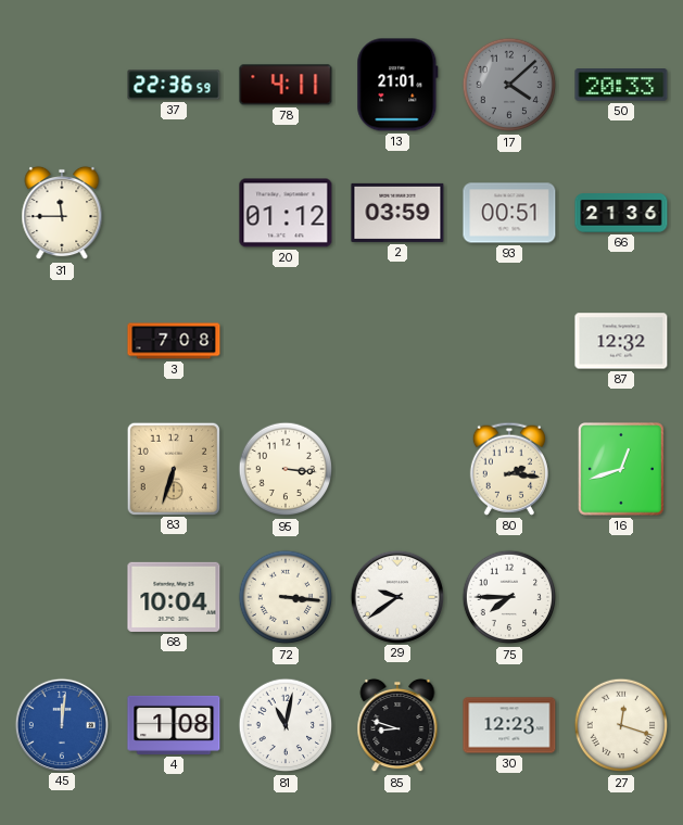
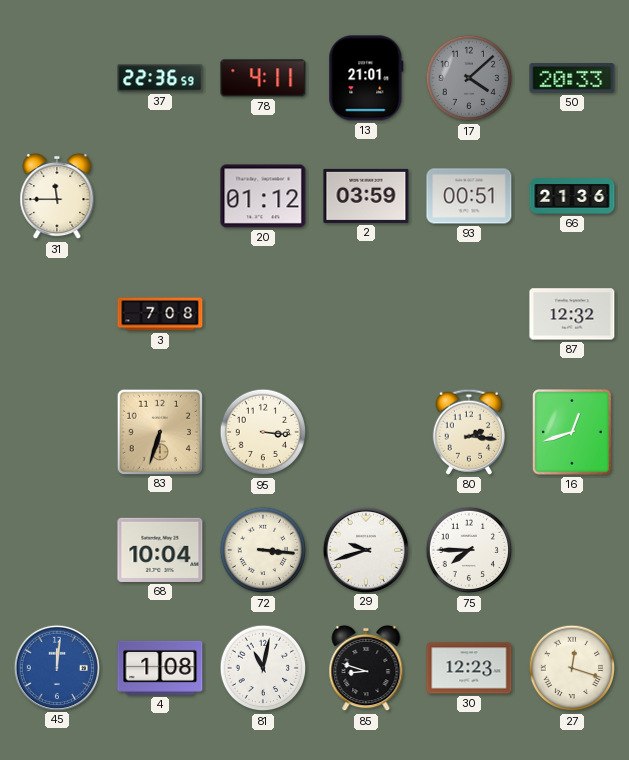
29: 9:39 -> 9:42
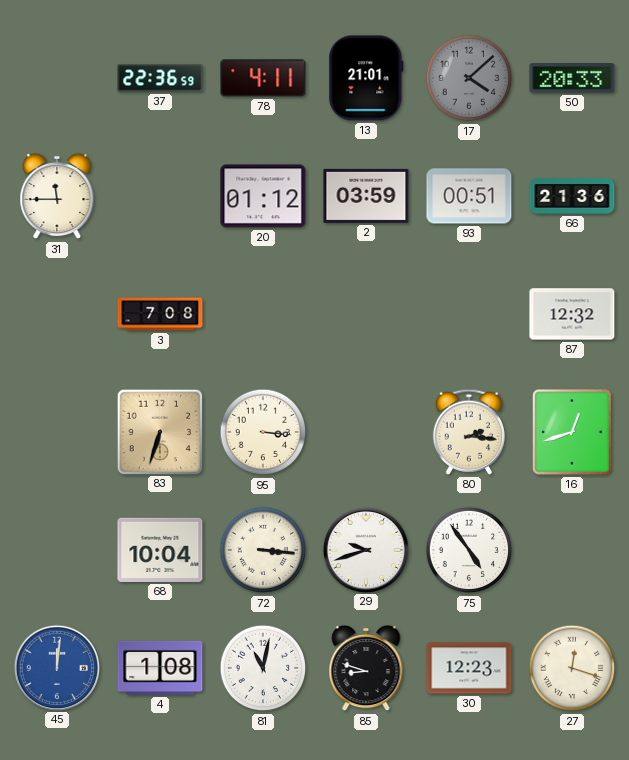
75: 7:45 -> 4:54
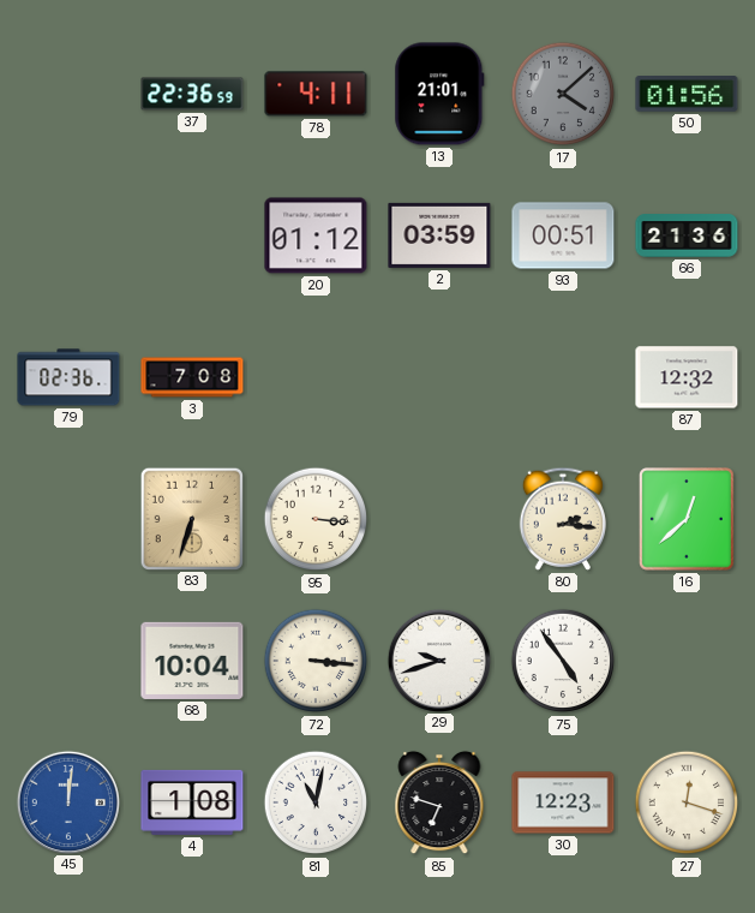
50: 20:33 -> 01:56
31: 11:45 -> none
79: none -> 02:36
16: 12:42 -> 12:38
85: 8:48 -> 6:48
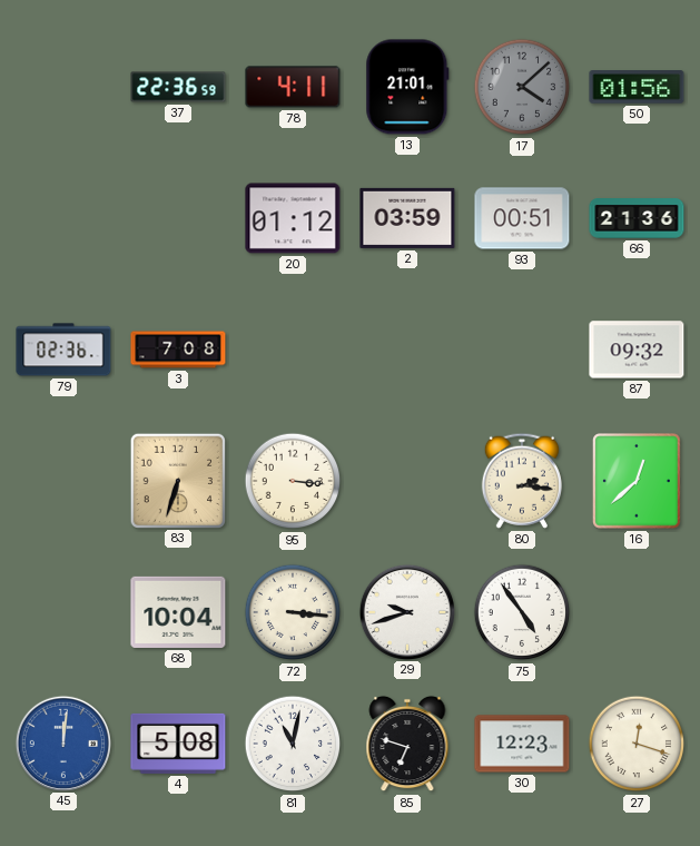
87: 12:32 -> 09:32
4: 1:08 -> 5:08
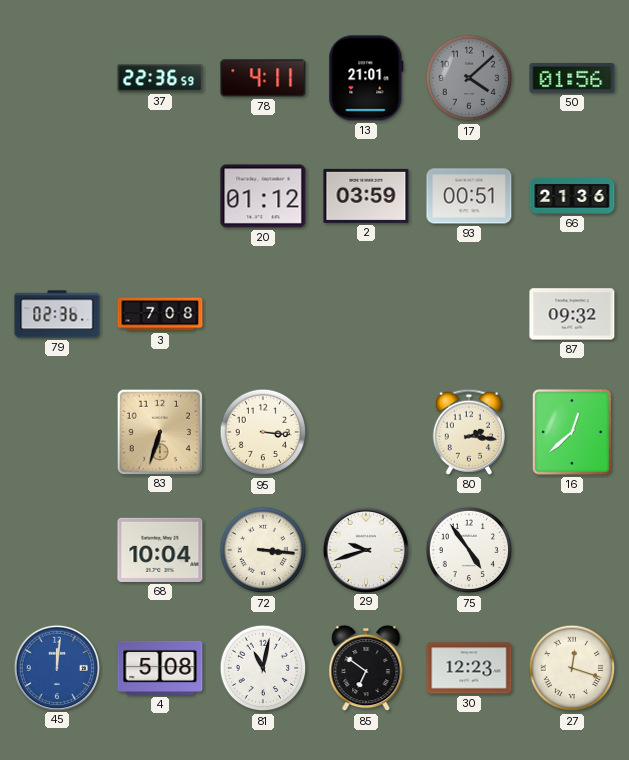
85: 6:48 -> 6:51
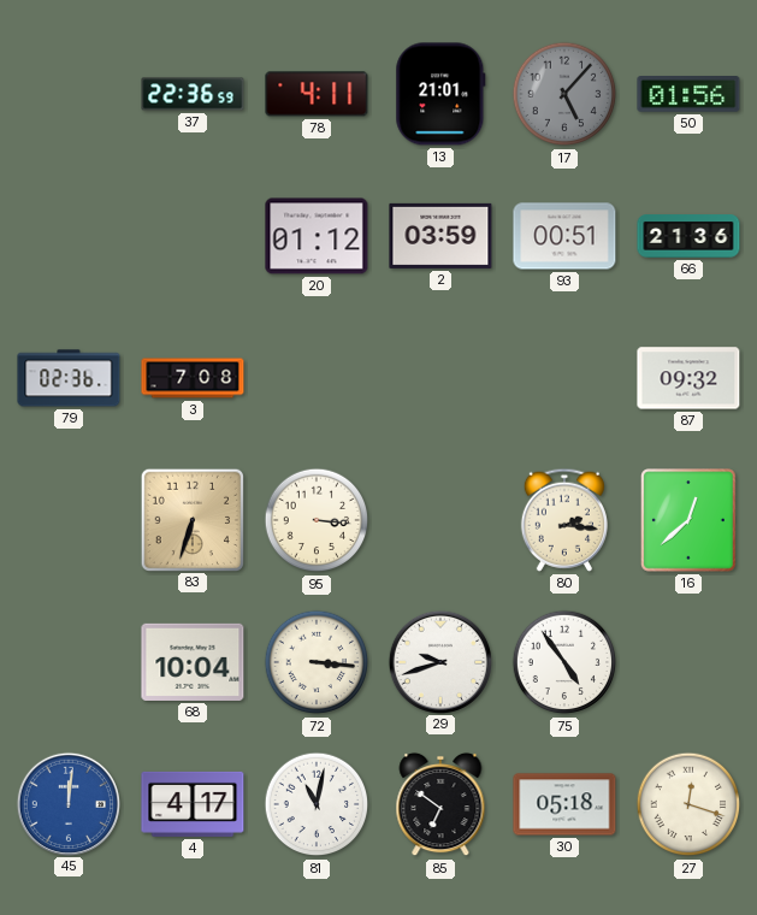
17: 4:08 -> 5:07
4: 5:08 -> 4:17
30: 12:23 -> 05:18
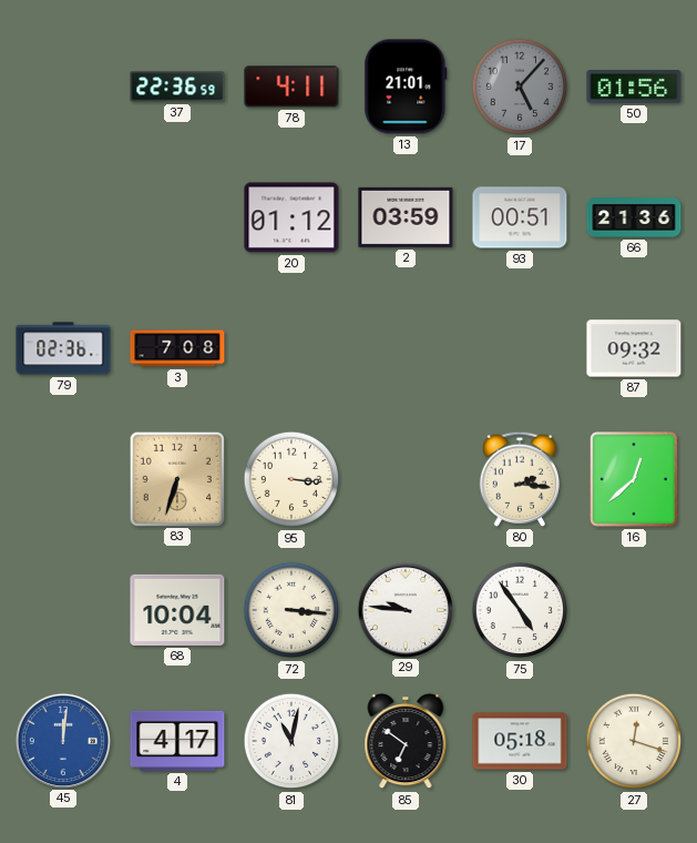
29: 9:42 -> 9:46
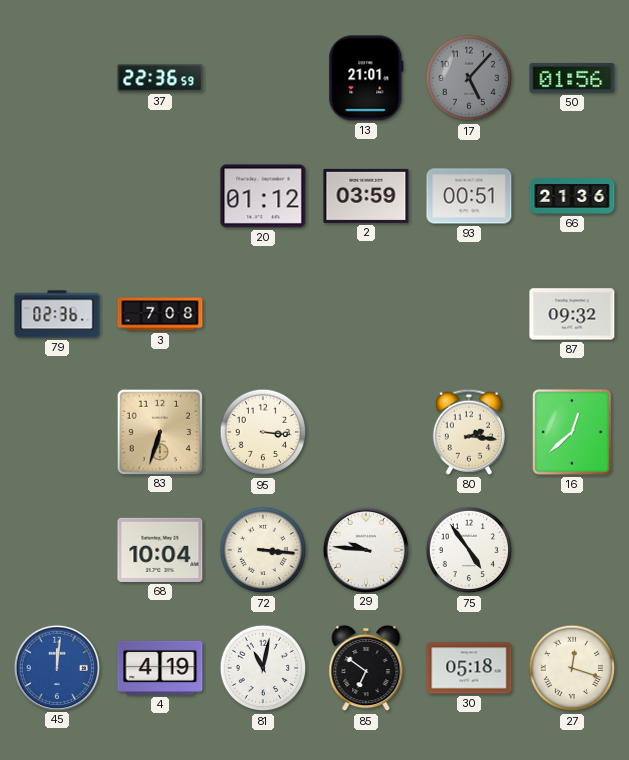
78: 4:11 -> none
4: 4:17 -> 4:19
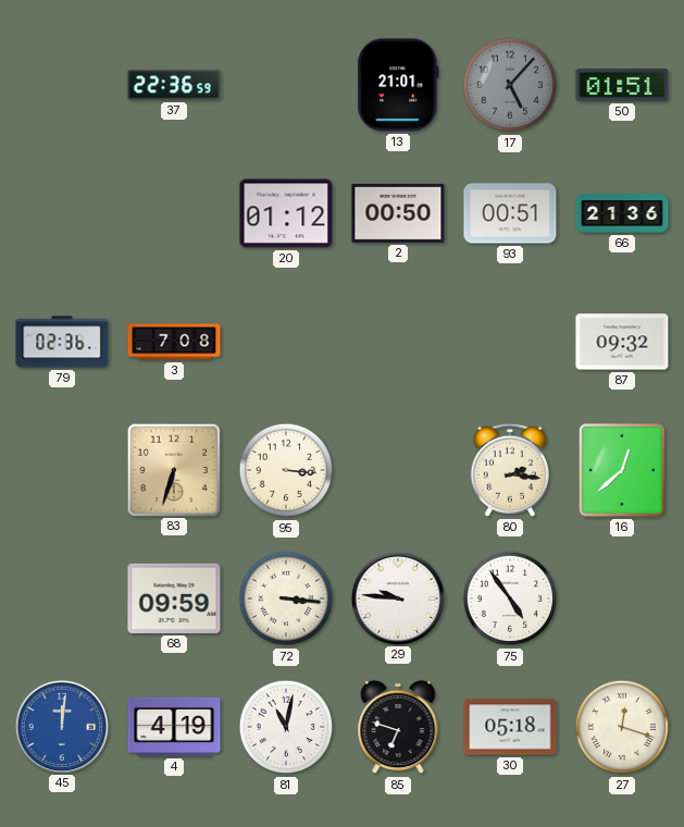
50: 01:56 -> 01:51
2: 03:59 -> 00:50
68: 10:04 -> 09:59
85: 6:51 -> 6:48
